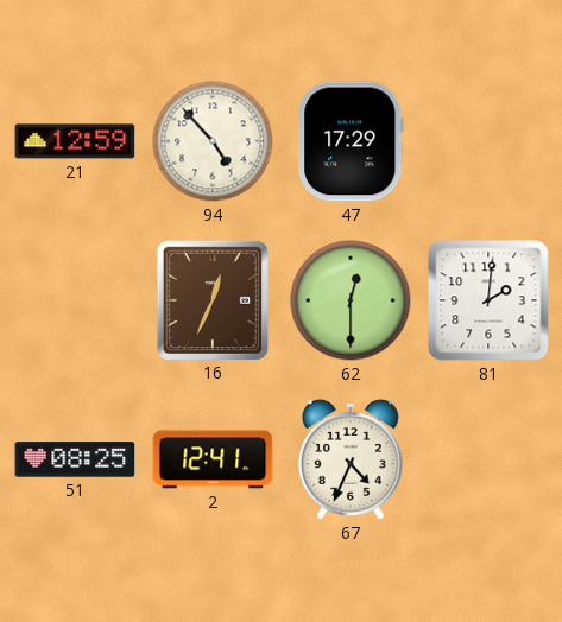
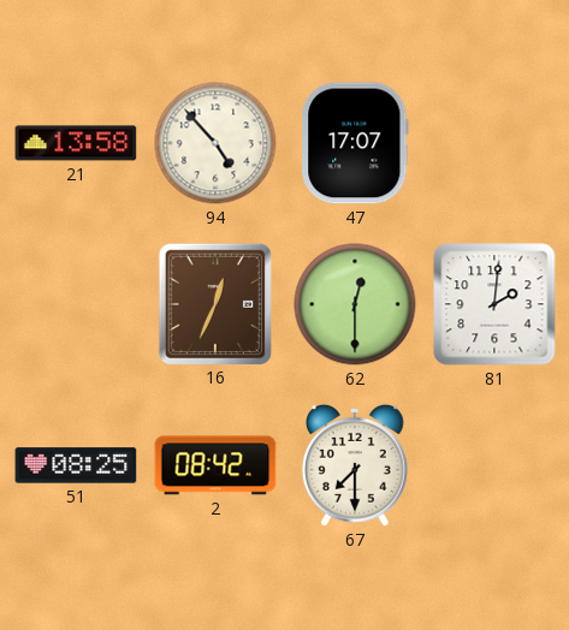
21: 12:59 -> 13:58
47: 17:29 -> 17:07
2: 12:41 -> 08:42
67: 4:34 -> 7:30
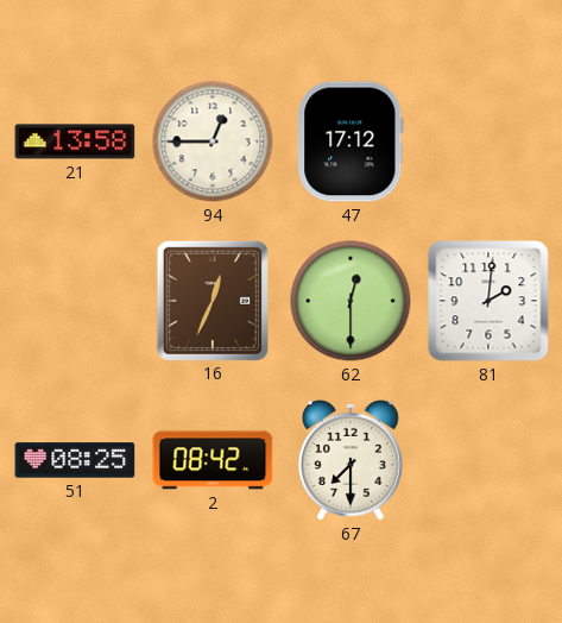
94: 4:53 -> 12:45
47: 17:07 -> 17:12
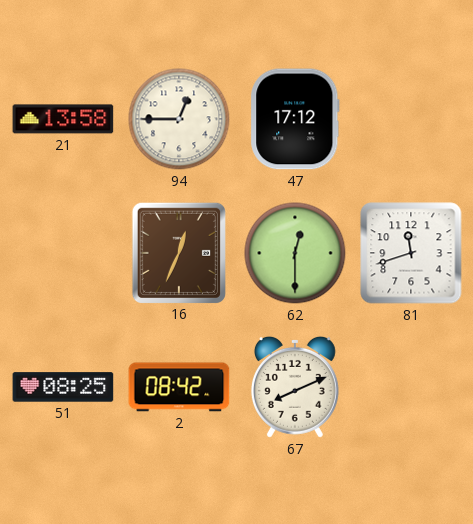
81: 2:01 -> 11:42
67: 7:30 -> 8:11
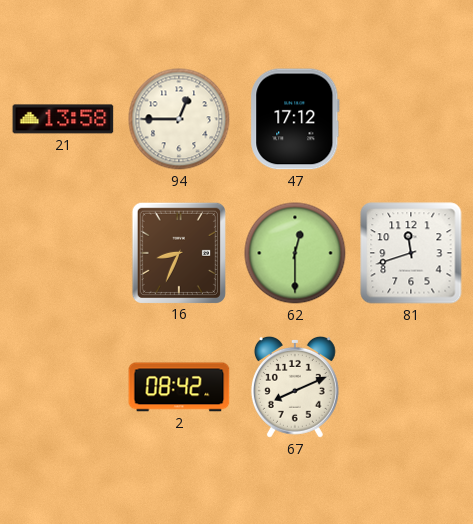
16: 12:34 -> 8:34
51: 08:25 -> none
